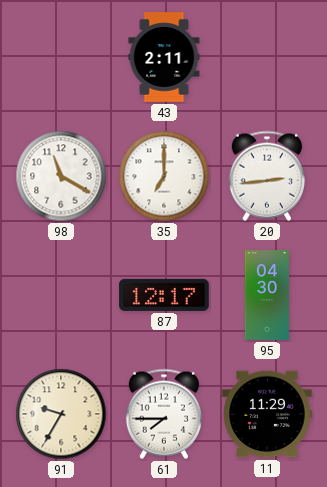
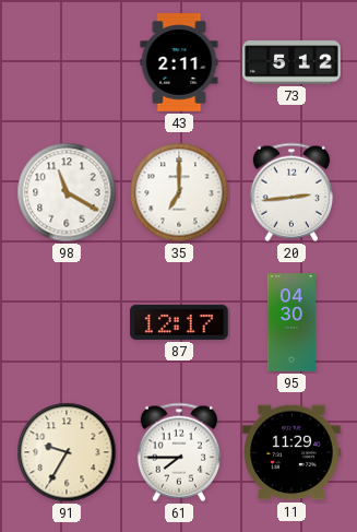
73: none -> 5:12
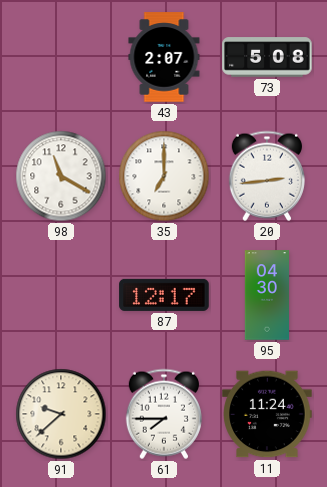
43: 2:11 -> 2:07
73: 5:12 -> 5:08
91: 9:35 -> 9:38
11: 11:29 -> 11:24
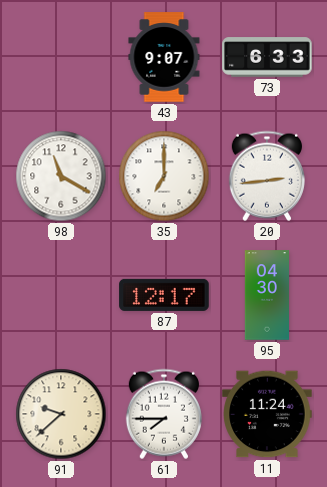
43: 2:07 -> 9:07
73: 5:08 -> 6:33
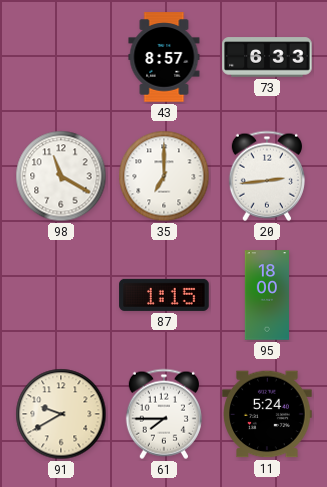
43: 9:07 -> 8:57
87: 12:17 -> 1:15
95: 04:30 -> 18:00
91: 9:38 -> 9:40
11: 11:24 -> 5:24
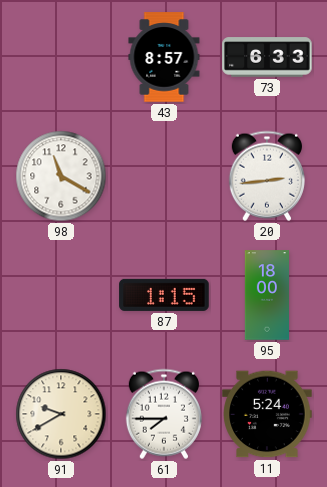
35: 7:00 -> none
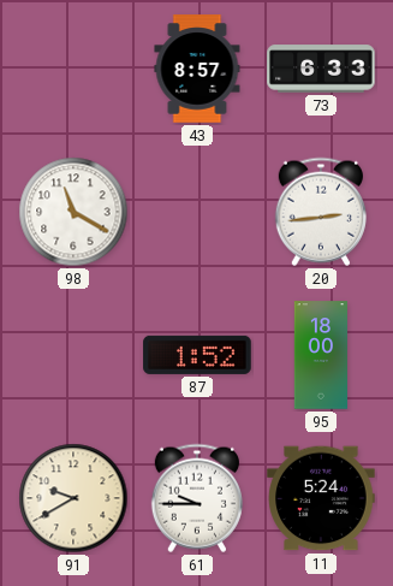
87: 1:15 -> 1:52
61: 7:45 -> 9:45
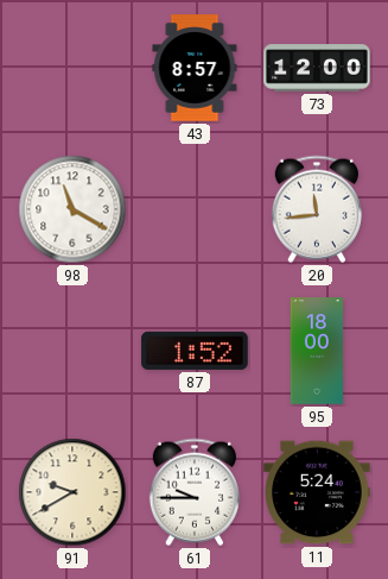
73: 6:33 -> 12:00
20: 2:44 -> 11:44
